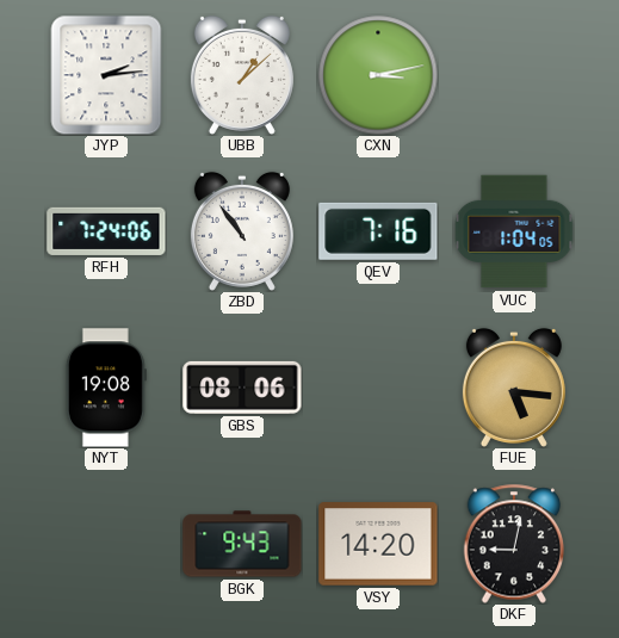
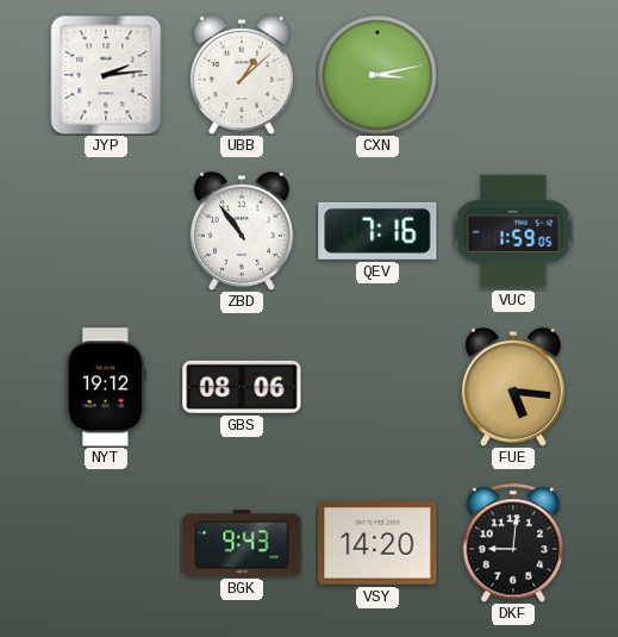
RFH: 7:24 -> none
VUC: 1:04 -> 1:59
NYT: 19:08 -> 19:12
DKF: 9:02 -> 9:01
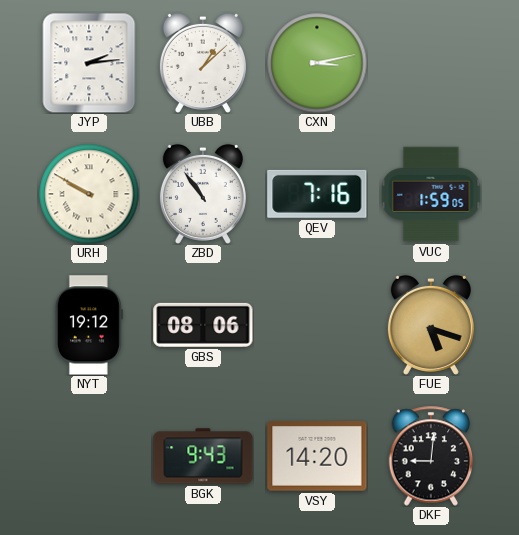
URH: none -> 9:50
FUE: 5:16 -> 5:18
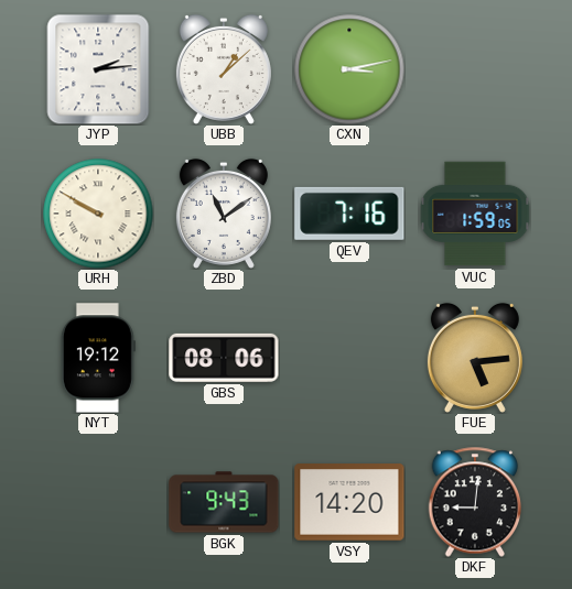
ZBD: 10:54 -> 11:09
FUE: 5:18 -> 5:14
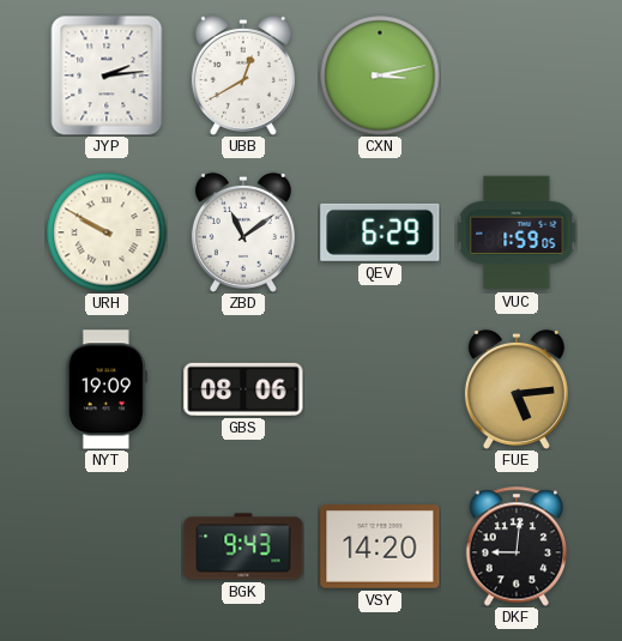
UBB: 1:08 -> 12:40
QEV: 7:16 -> 6:29
NYT: 19:12 -> 19:09
